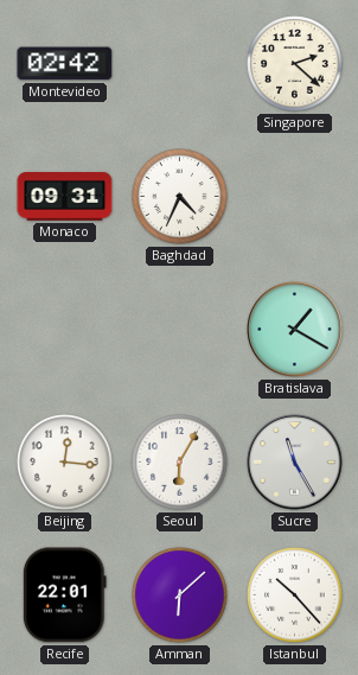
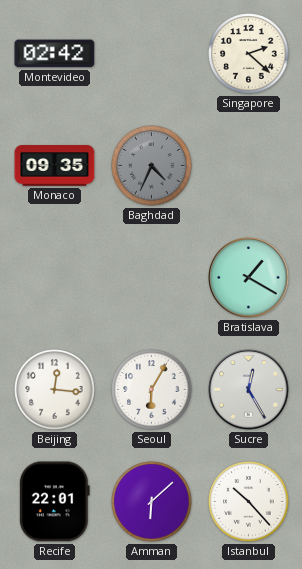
Monaco: 09:31 -> 09:35
Baghdad dial: white -> grey
Sucre: 11:25 -> 12:25
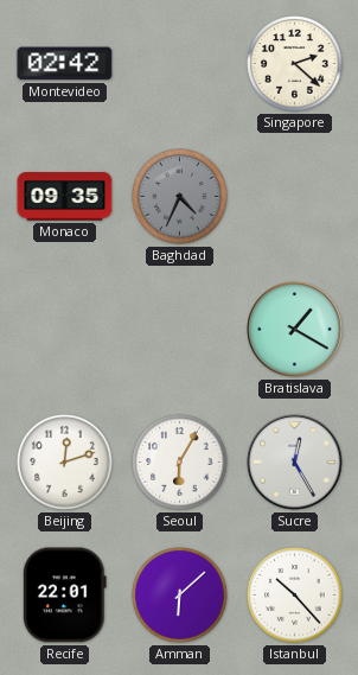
Beijing: 12:16 -> 12:12
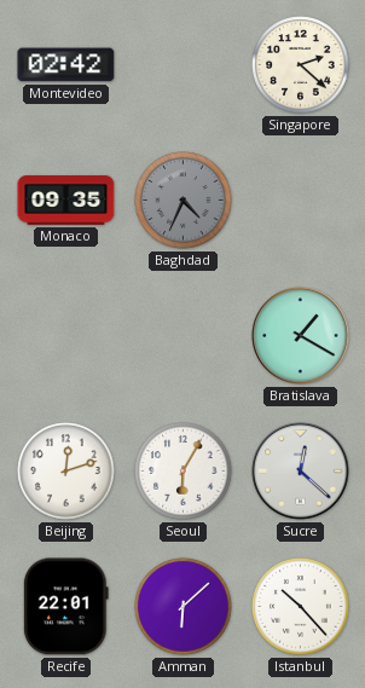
Sucre: 12:25 -> 12:22
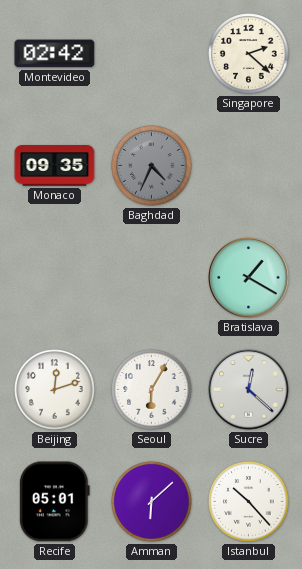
Recife: 22:01 -> 05:01
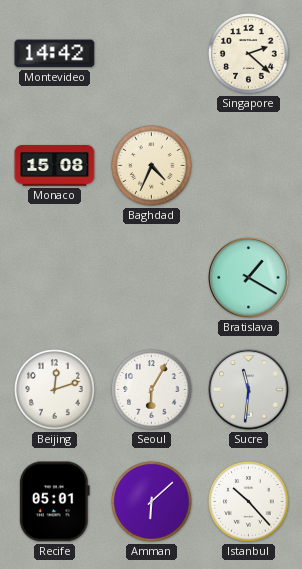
Montevideo: 02:42 -> 14:42
Monaco: 09:35 -> 15:08
Baghdad dial: grey -> cream
Sucre: 12:22 -> 11:31
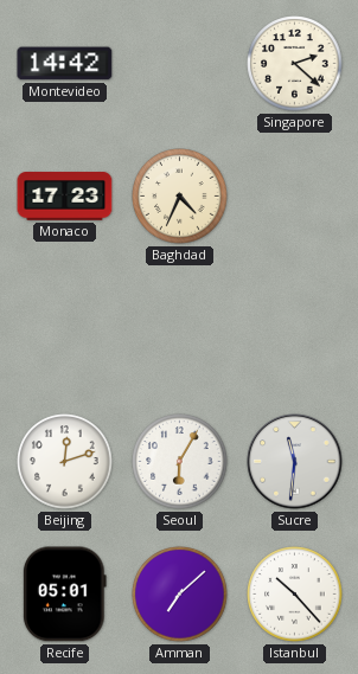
Monaco: 15:08 -> 17:23
Bratislava: 1:20 -> none
Amman: 6:08 -> 7:08
